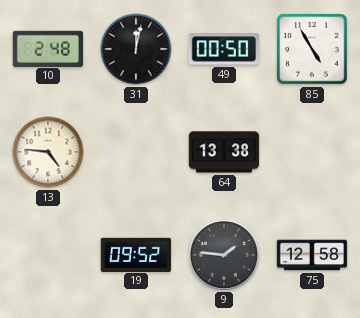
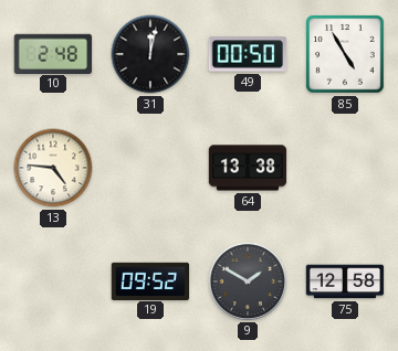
9: 1:46 -> 1:50
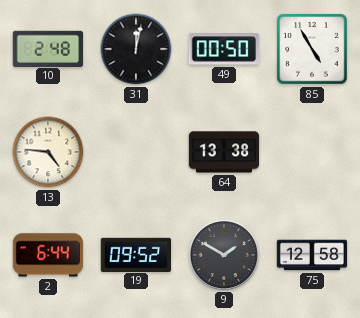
2: none -> 6:44
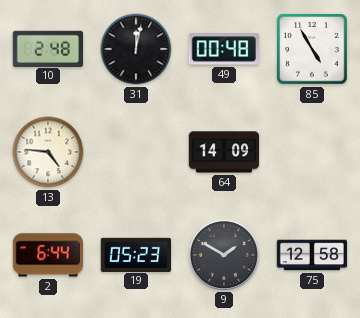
49: 00:50 -> 00:48
64: 13:38 -> 14:09
19: 09:52 -> 05:23
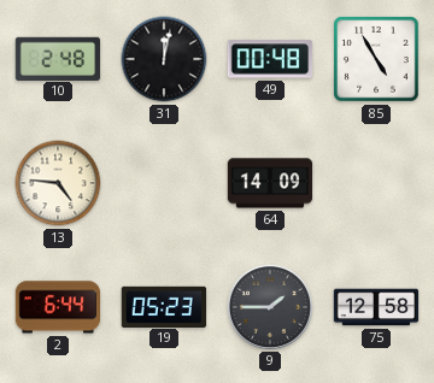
9: 1:50 -> 1:45
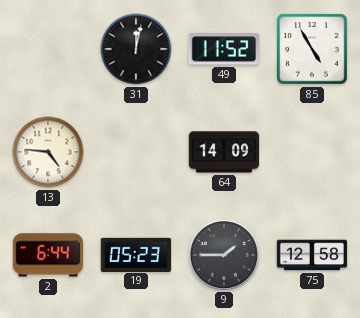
10: 2:48 -> none
49: 00:48 -> 11:52
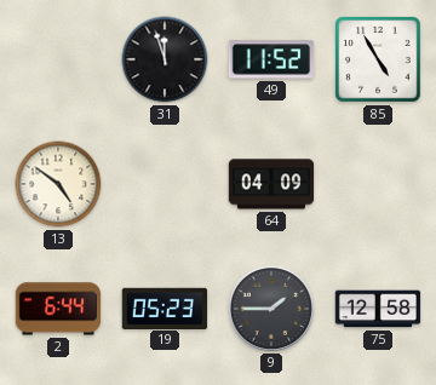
31: 12:02 -> 11:57
13: 4:46 -> 4:51
64: 14:09 -> 04:09
